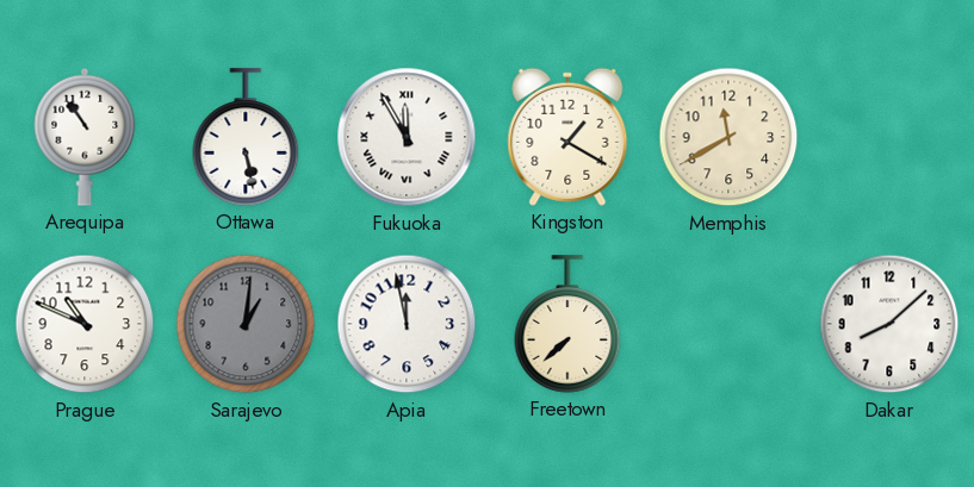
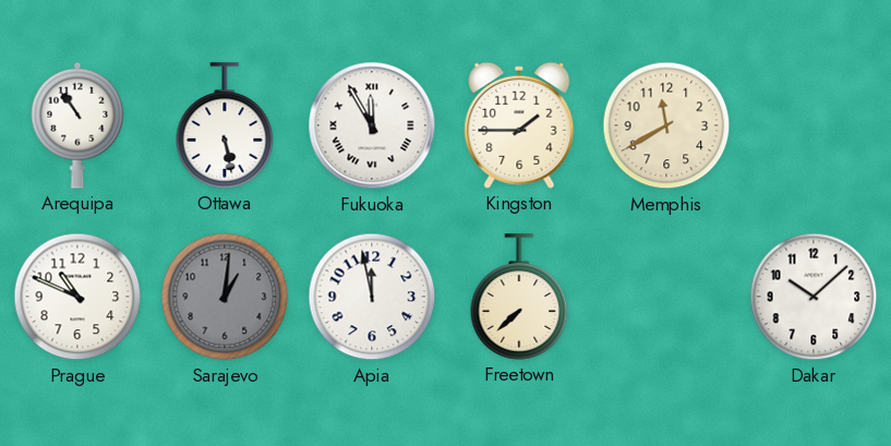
Kingston: 1:20 -> 1:45
Dakar: 8:08 -> 10:08
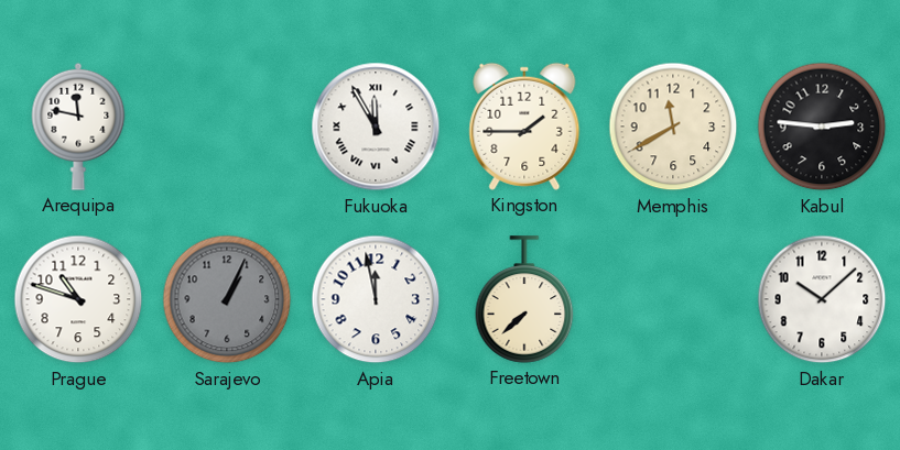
Arequipa: 10:54 -> 11:47
Ottawa: 5:28 -> none
Kabul: none -> 2:46
Prague: 10:49 -> 10:48
Sarajevo: 1:01 -> 1:04
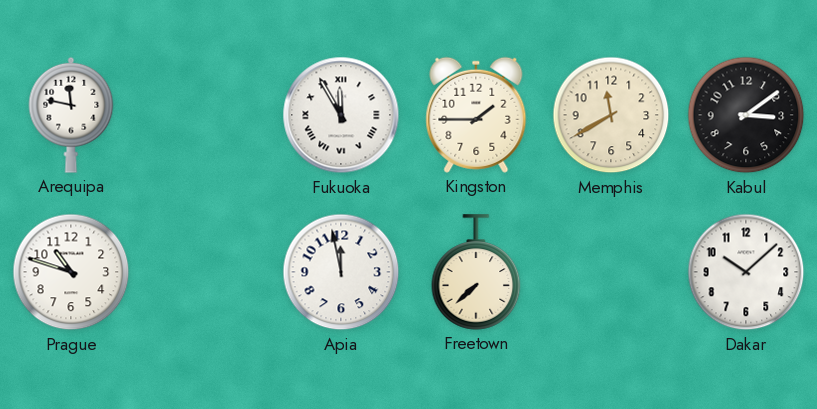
Kabul: 2:46 -> 3:09
Sarajevo: 1:04 -> none
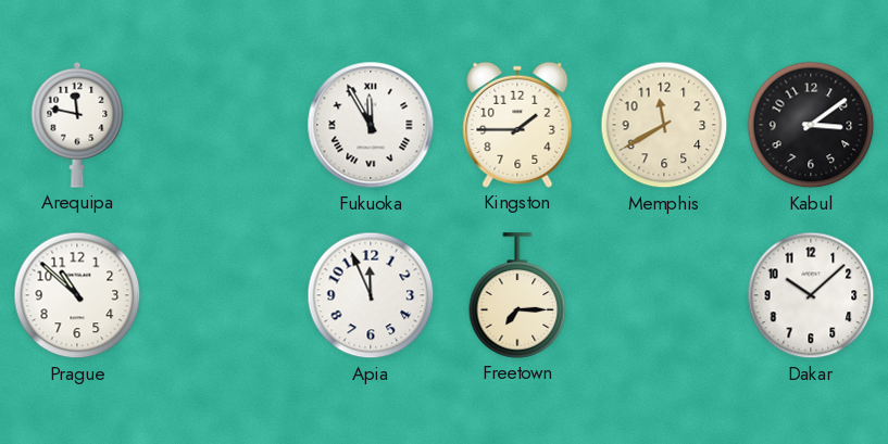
Prague: 10:48 -> 10:52
Apia: 11:58 -> 11:56
Freetown: 7:38 -> 7:15
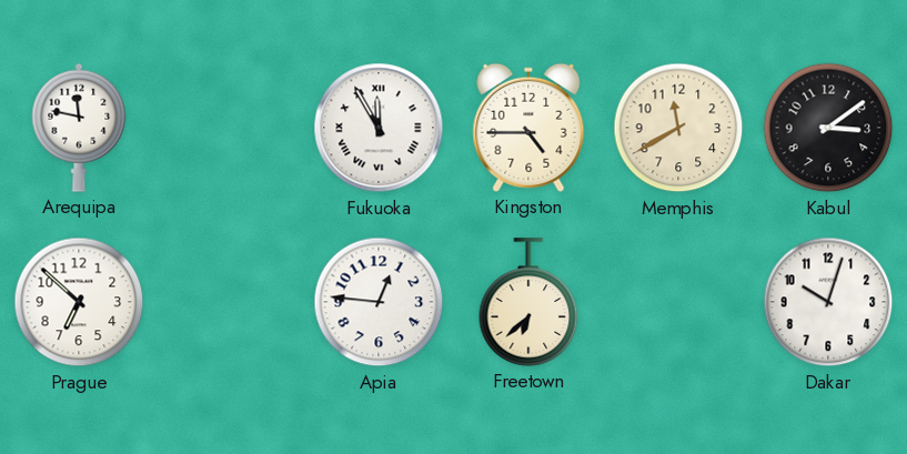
Kingston: 1:45 -> 4:45
Prague: 10:52 -> 6:52
Apia: 11:56 -> 12:46
Freetown: 7:15 -> 6:38
Dakar: 10:08 -> 10:03
